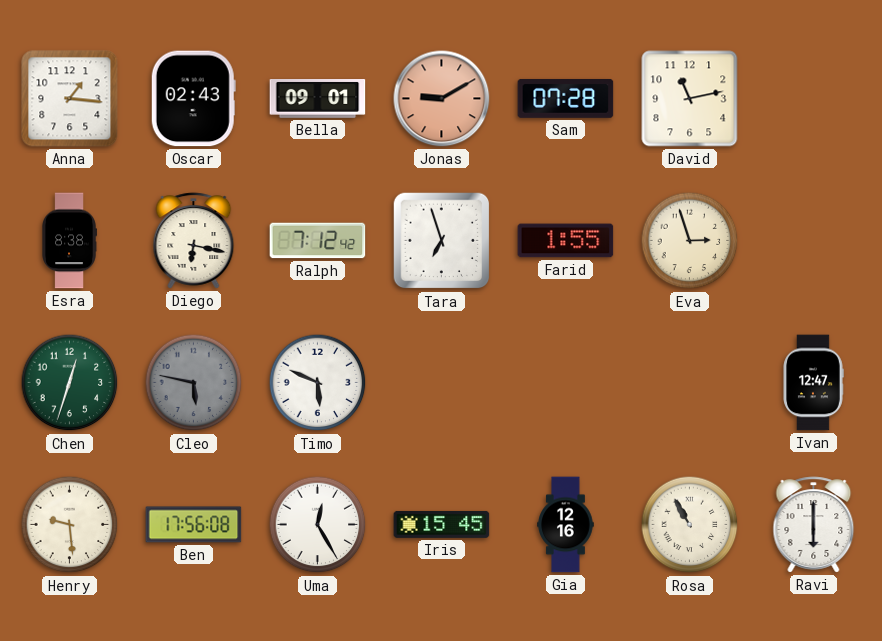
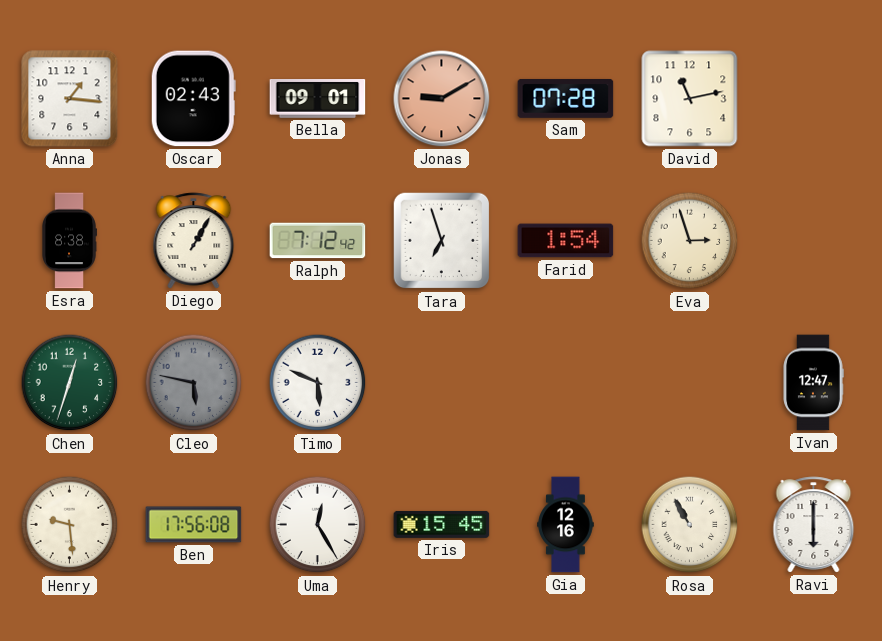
Diego: 6:17 -> 1:05
Farid: 1:55 -> 1:54
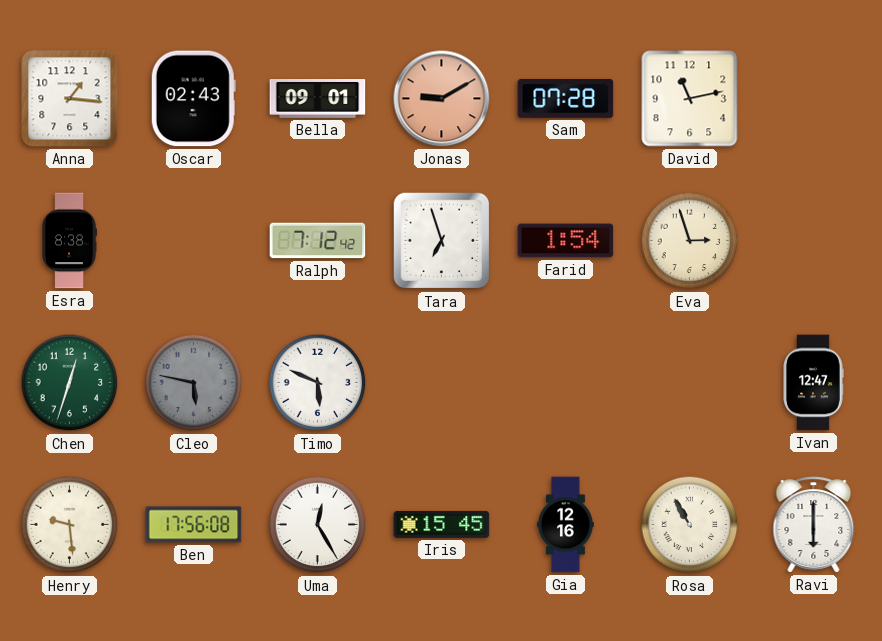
Diego: 1:05 -> none
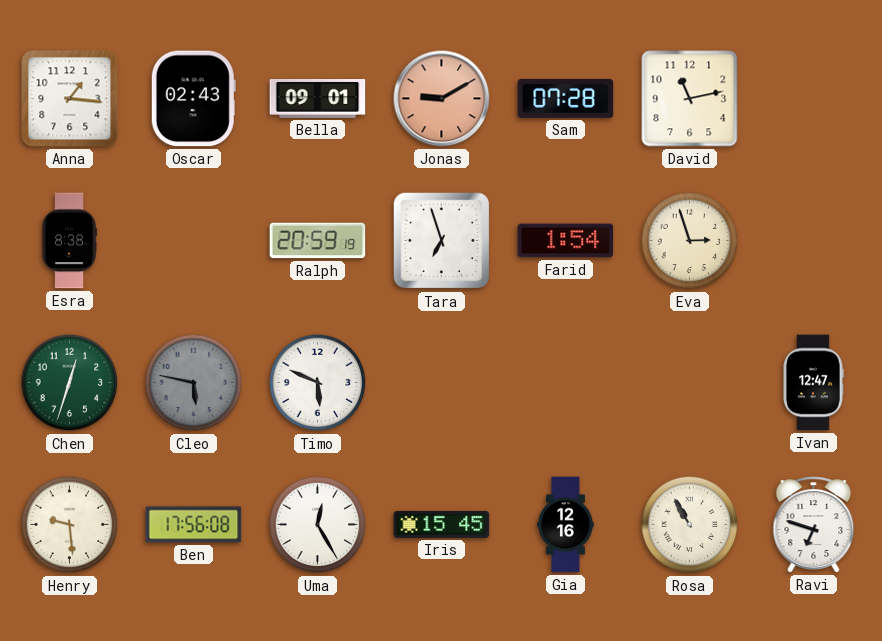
Ralph: 7:12 -> 20:59
Ravi: 6:00 -> 6:48
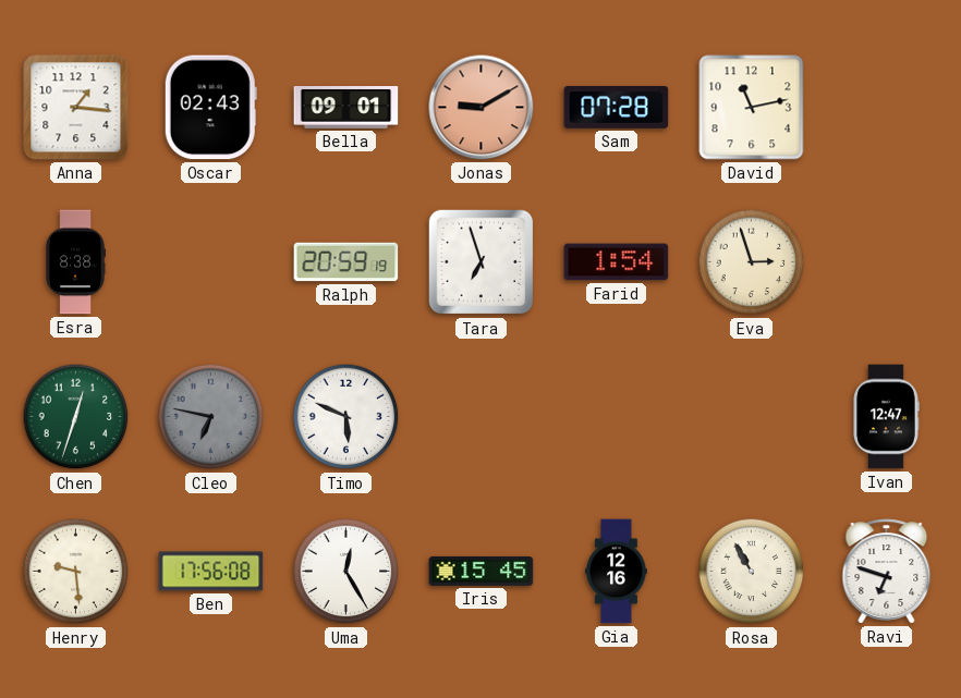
Cleo: 5:47 -> 6:47
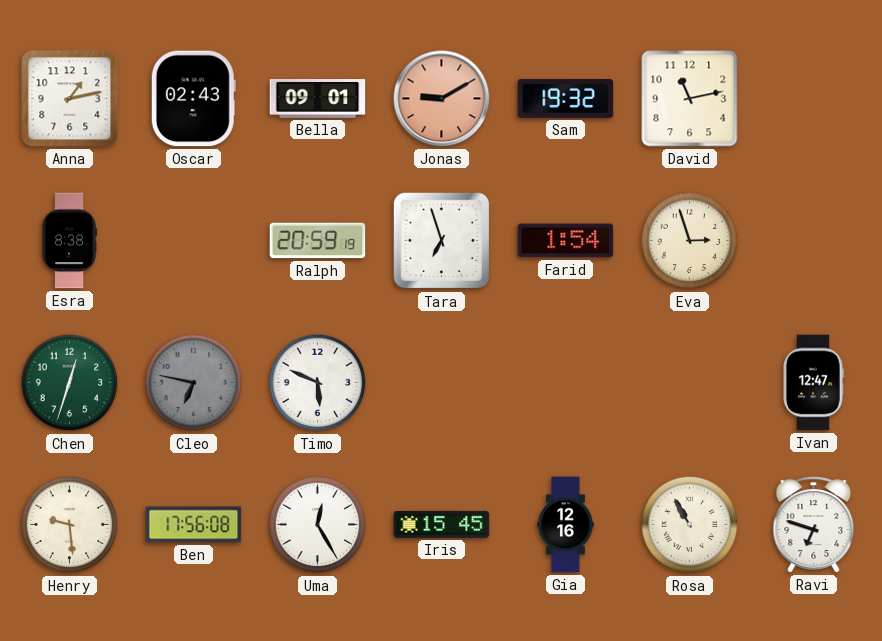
Anna: 1:16 -> 1:13
Sam: 07:28 -> 19:32
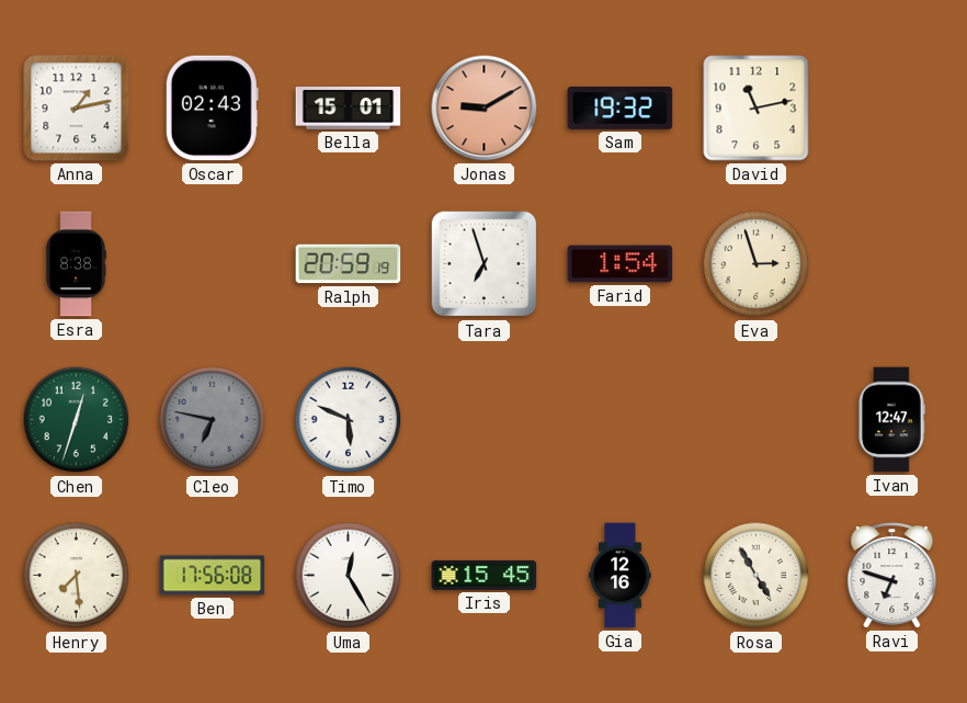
Bella: 09:01 -> 15:01
Henry: 9:29 -> 7:29
Rosa: 10:55 -> 4:55
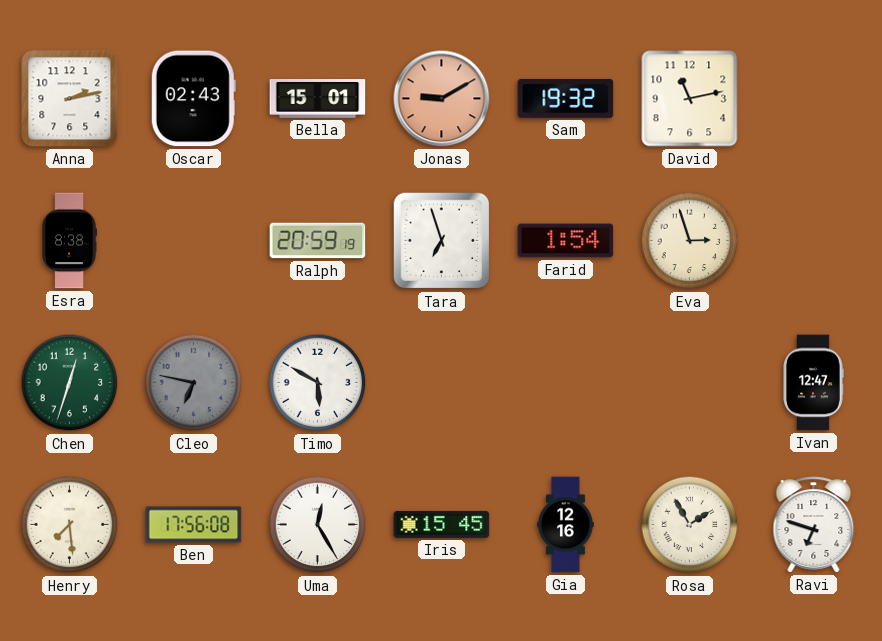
Anna: 1:13 -> 2:13
Timo: 5:49 -> 5:50
Rosa: 4:55 -> 1:55
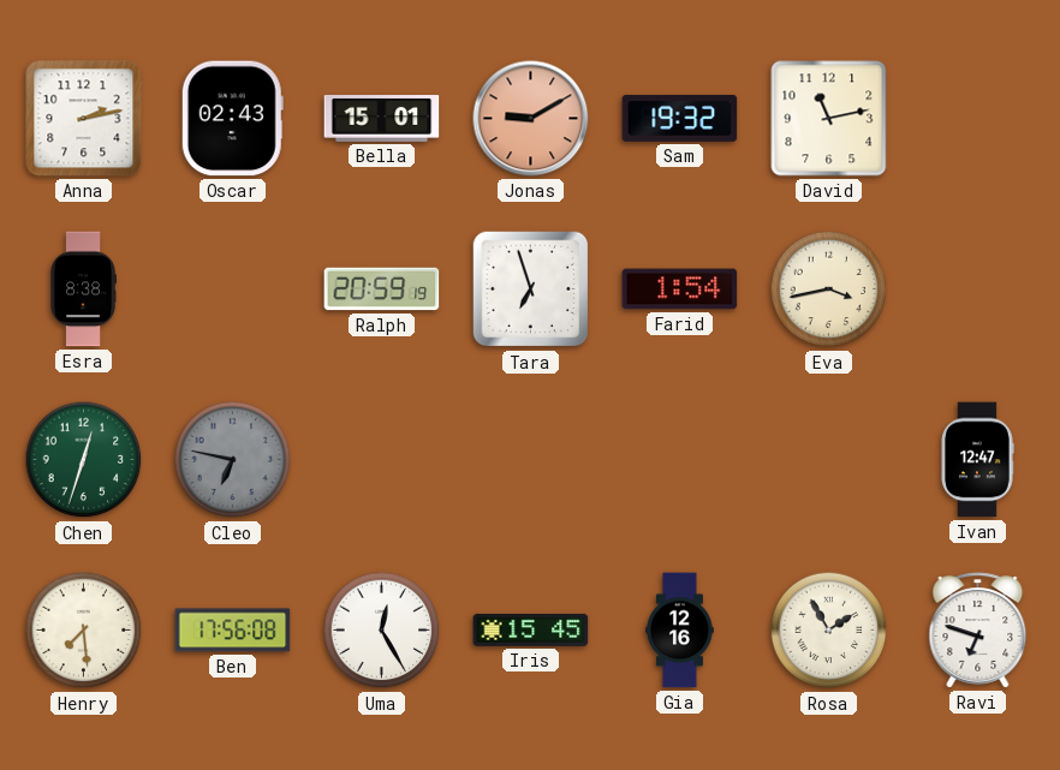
Eva: 2:57 -> 3:43
Timo: 5:50 -> none
